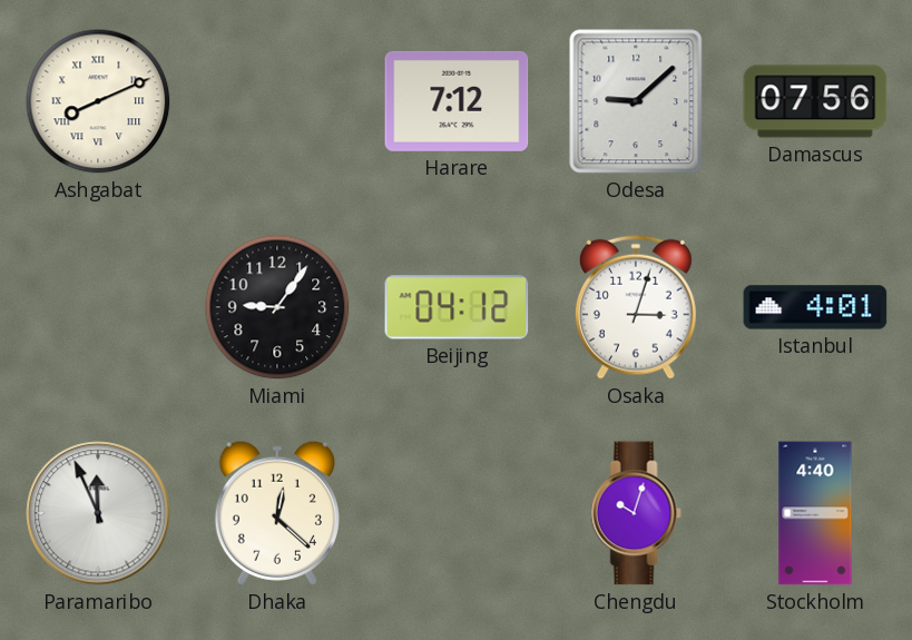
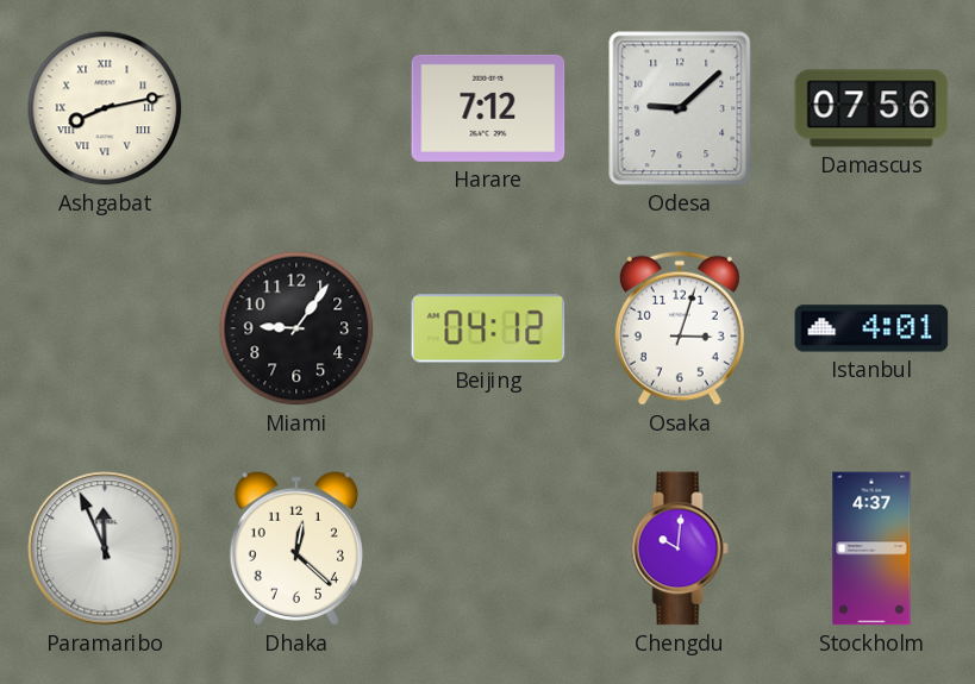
Ashgabat: 8:11 -> 8:13
Chengdu: 10:03 -> 10:01
Stockholm: 4:40 -> 4:37
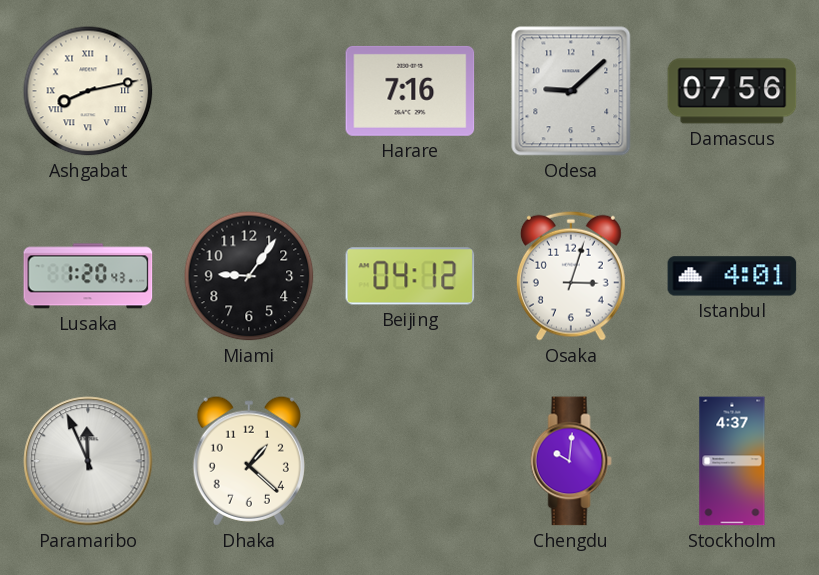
Harare: 7:12 -> 7:16
Lusaka: none -> 1:20
Dhaka: 12:22 -> 1:22
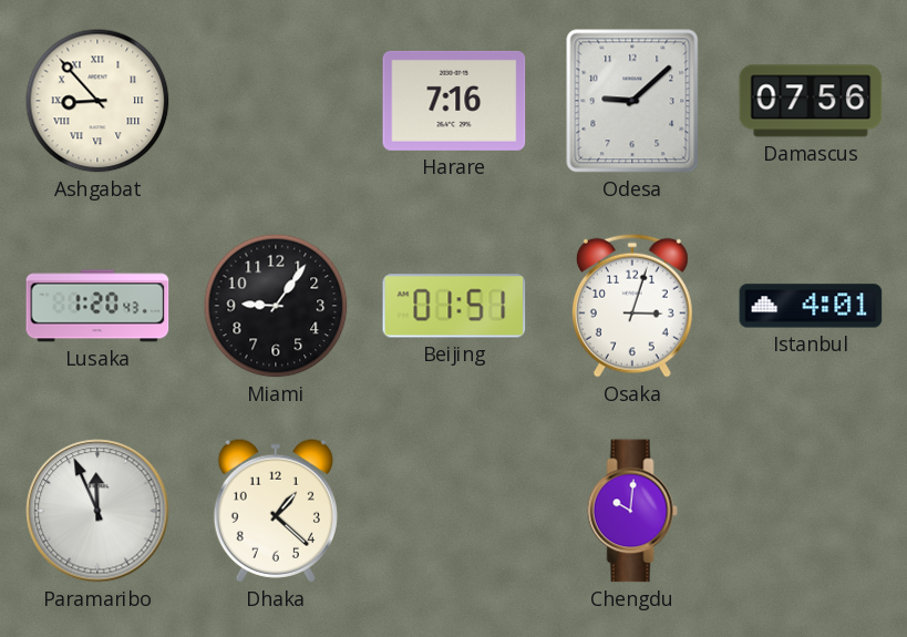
Ashgabat: 8:13 -> 8:53
Beijing: 04:12 -> 01:51
Stockholm: 4:37 -> none
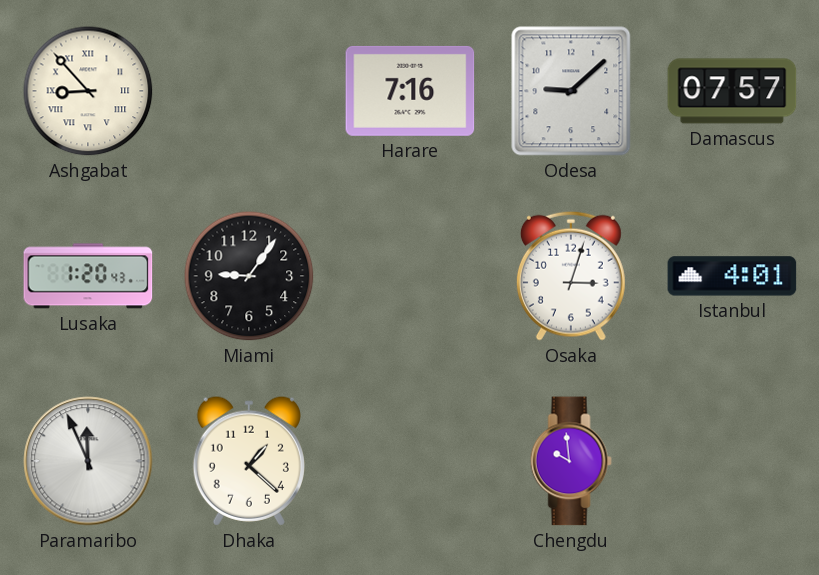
Damascus: 07:56 -> 07:57
Beijing: 01:51 -> none
Chengdu: 10:01 -> 9:59
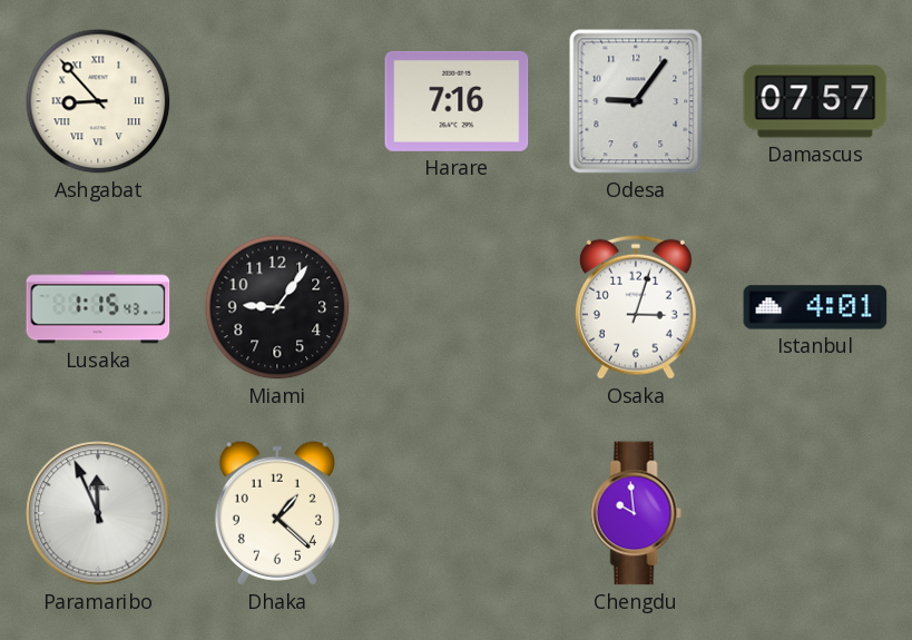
Odesa: 9:08 -> 9:06
Lusaka: 1:20 -> 1:15
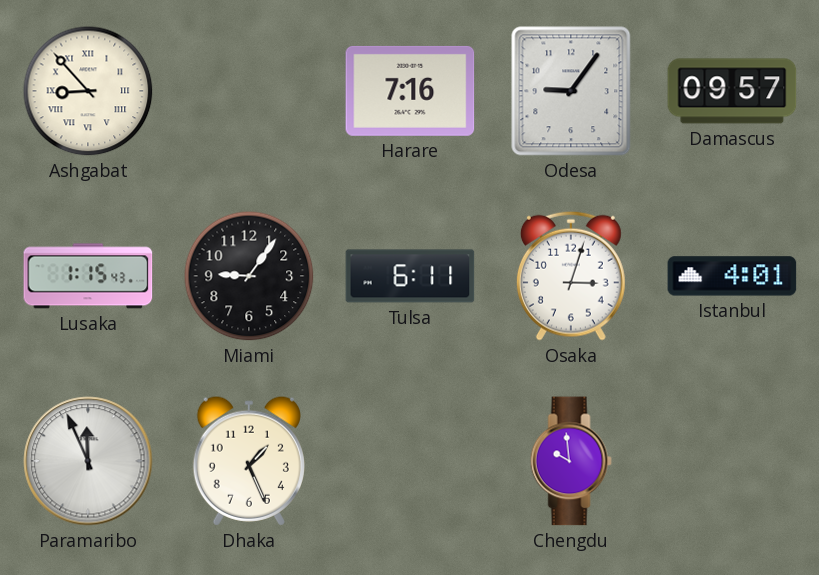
Damascus: 07:57 -> 09:57
Tulsa: none -> 6:11
Dhaka: 1:22 -> 1:26
